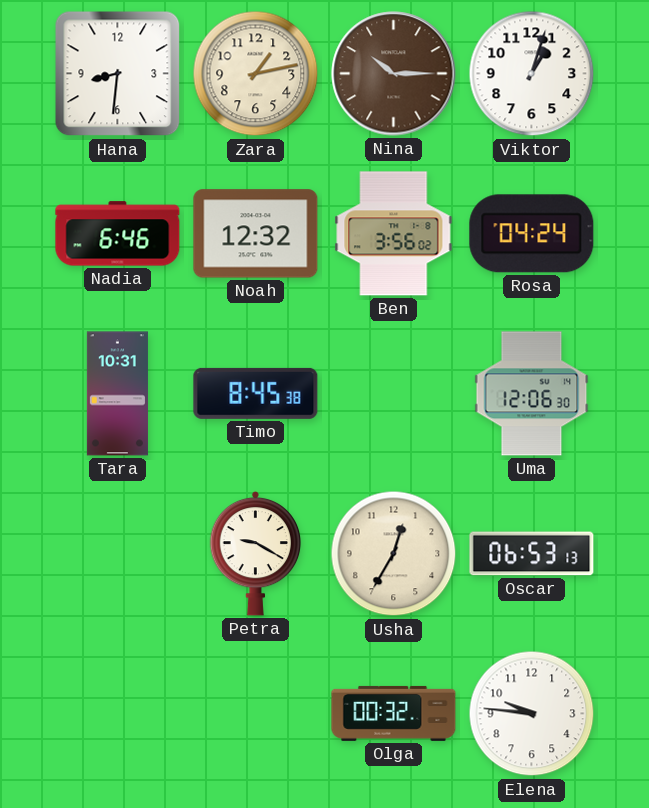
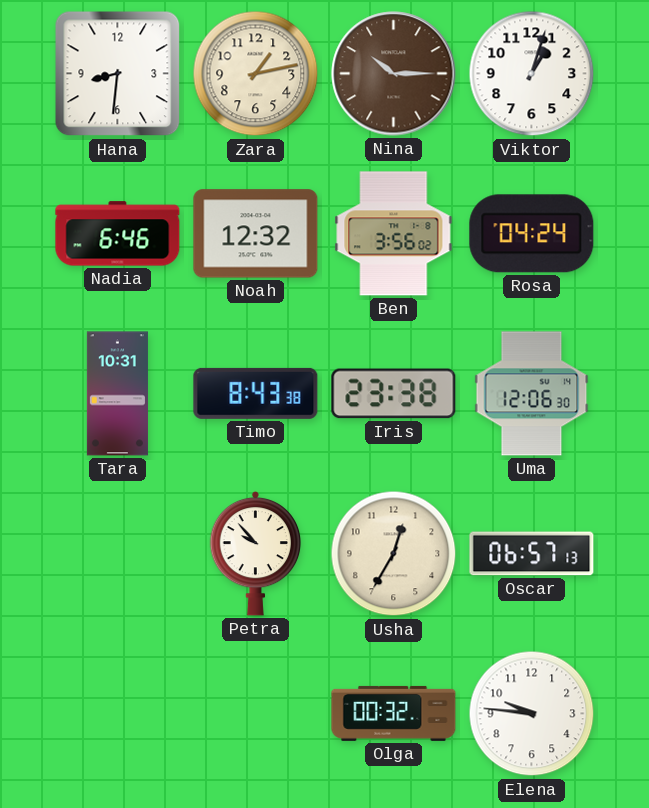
Timo: 8:45 -> 8:43
Iris: none -> 23:38
Petra: 9:20 -> 9:53
Oscar: 06:53 -> 06:57
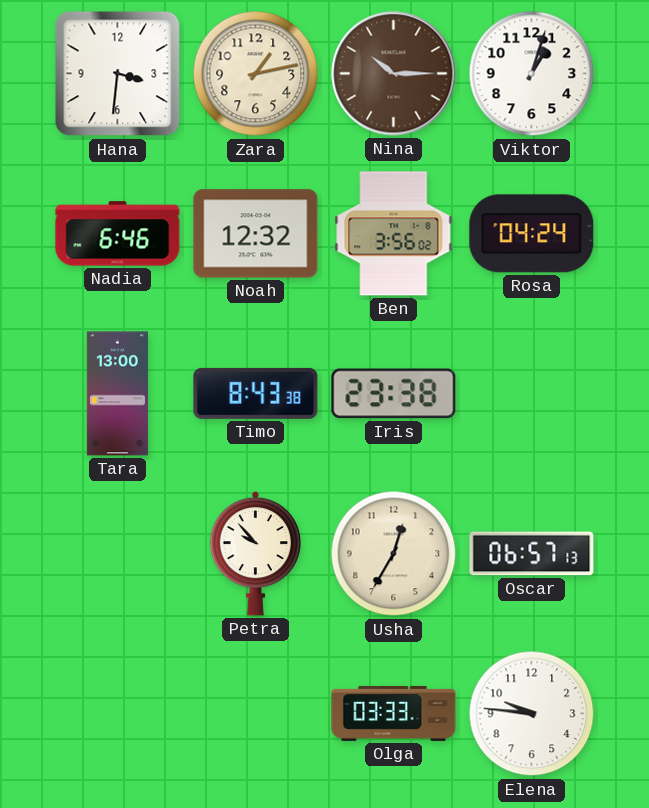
Hana: 8:31 -> 3:31
Tara: 10:31 -> 13:00
Uma: 12:06 -> none
Olga: 00:32 -> 03:33
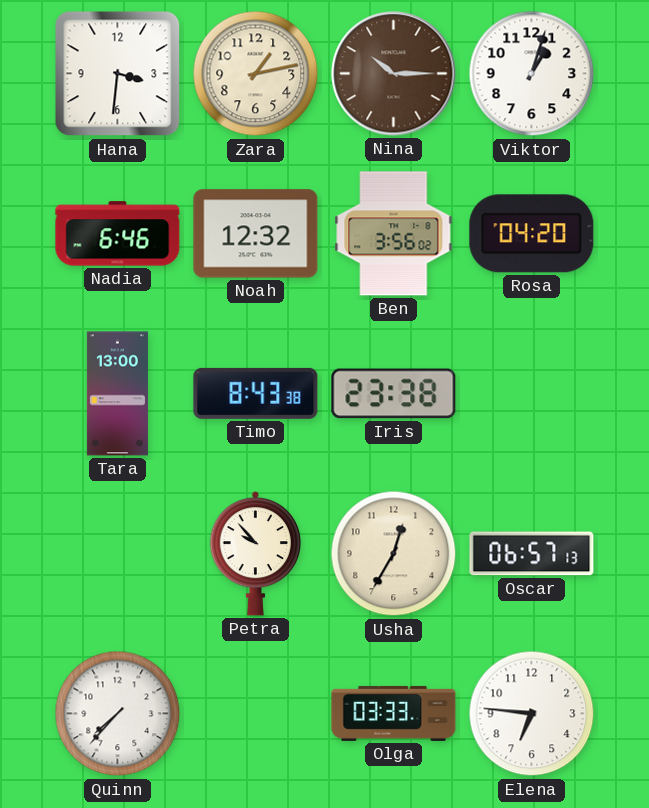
Rosa: 04:24 -> 04:20
Quinn: none -> 7:37
Elena: 9:46 -> 6:46
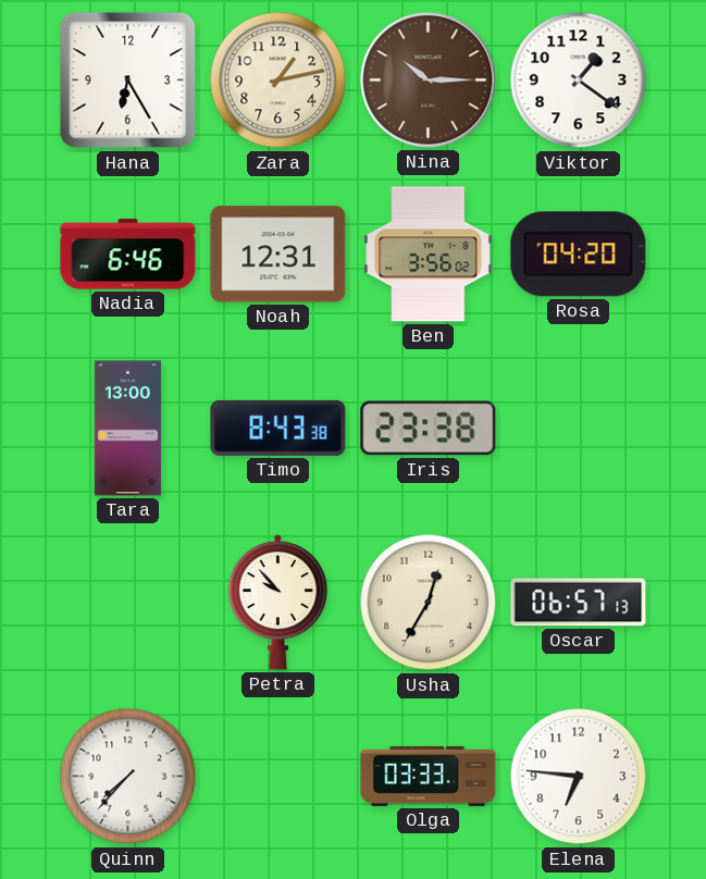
Hana: 3:31 -> 6:25
Viktor: 1:03 -> 1:21
Noah: 12:32 -> 12:31
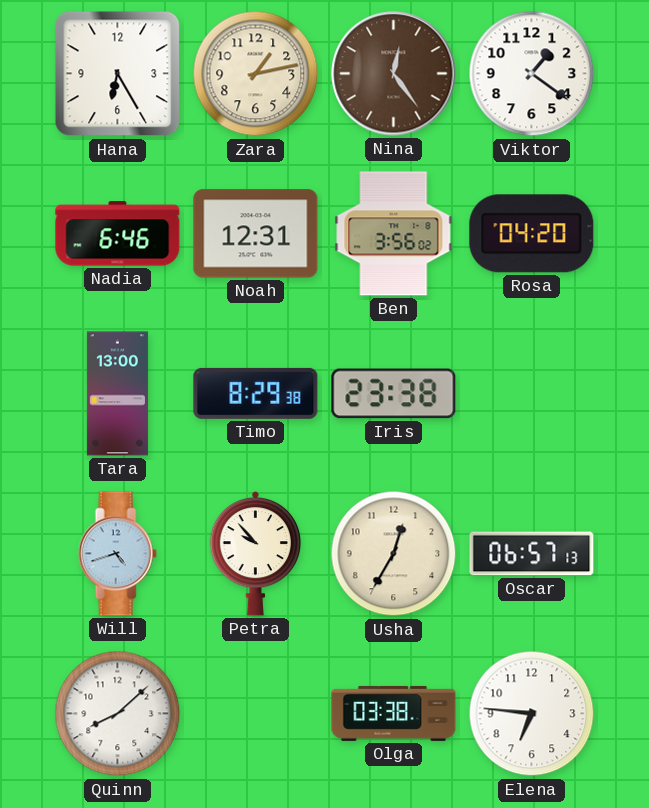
Nina: 10:15 -> 12:24
Timo: 8:43 -> 8:29
Will: none -> 4:42
Quinn: 7:37 -> 8:08
Olga: 03:33 -> 03:38
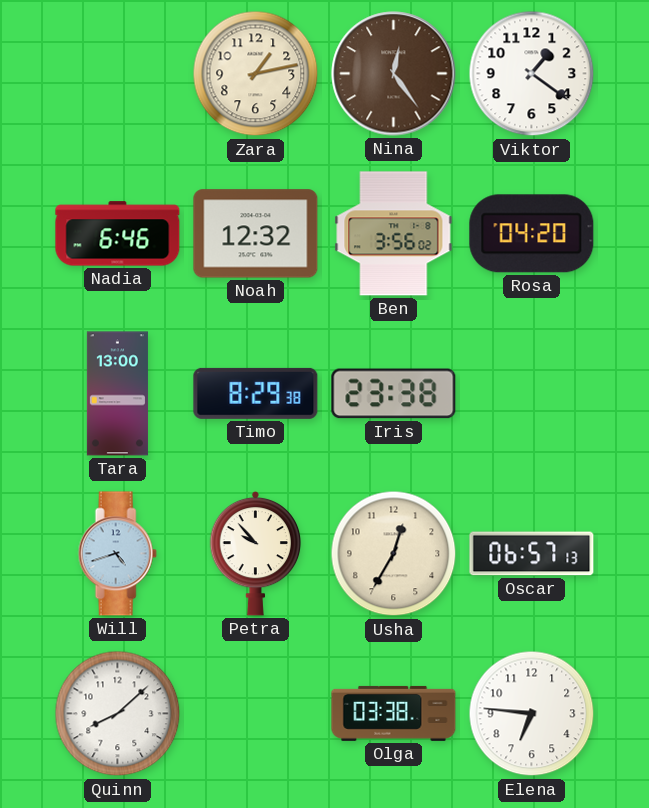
Hana: 6:25 -> none
Noah: 12:31 -> 12:32
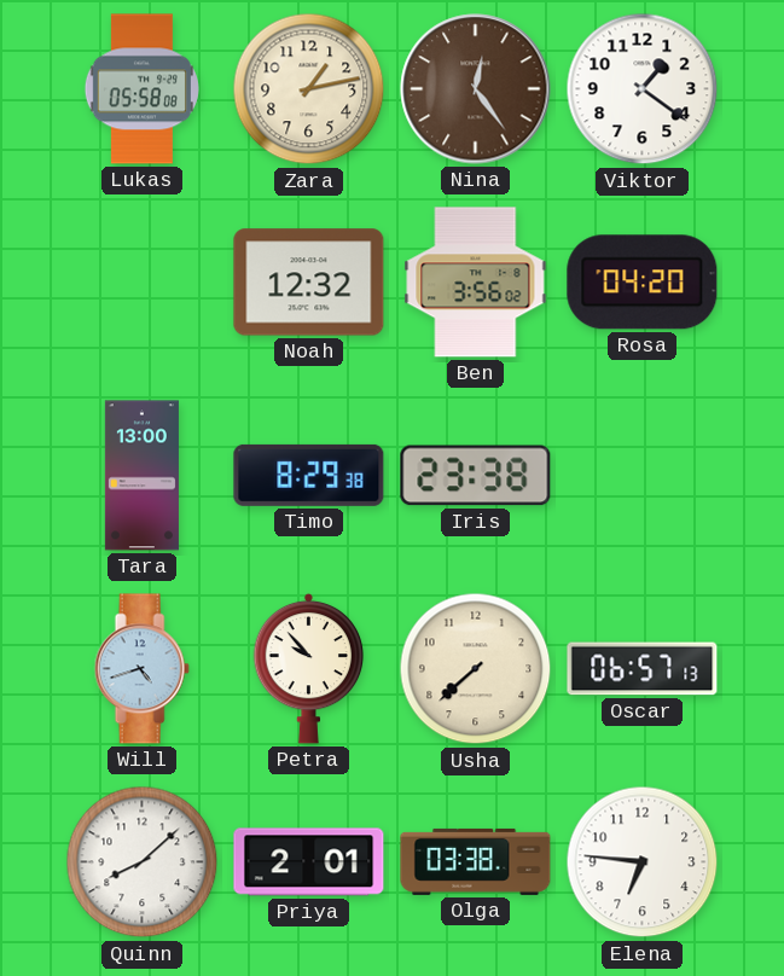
Lukas: none -> 05:58
Nadia: 6:46 -> none
Usha: 12:35 -> 7:38
Priya: none -> 2:01
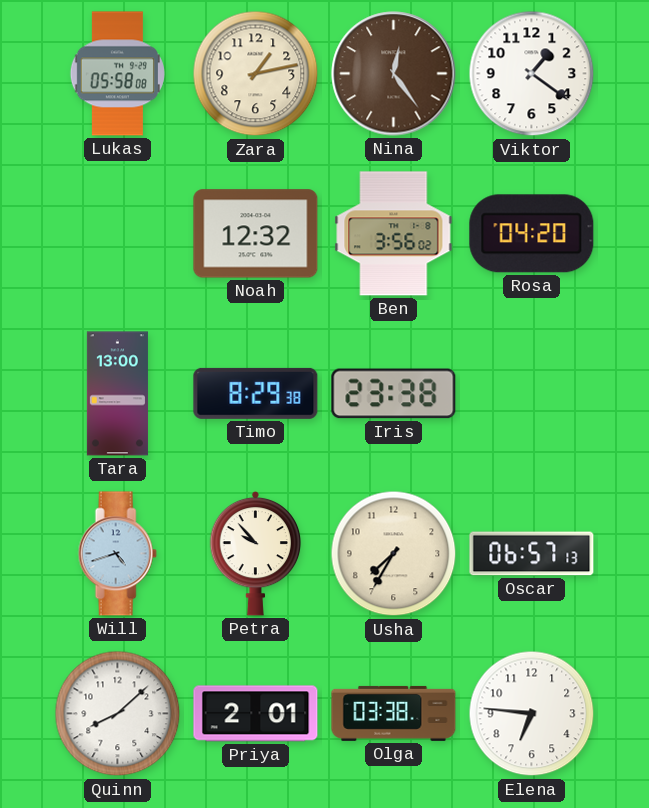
Usha: 7:38 -> 7:35
